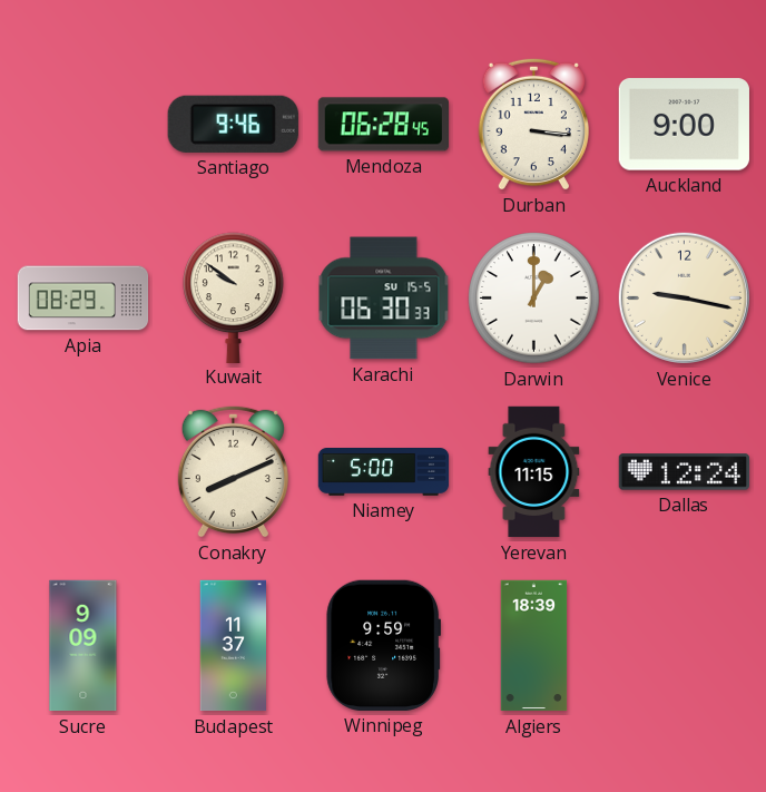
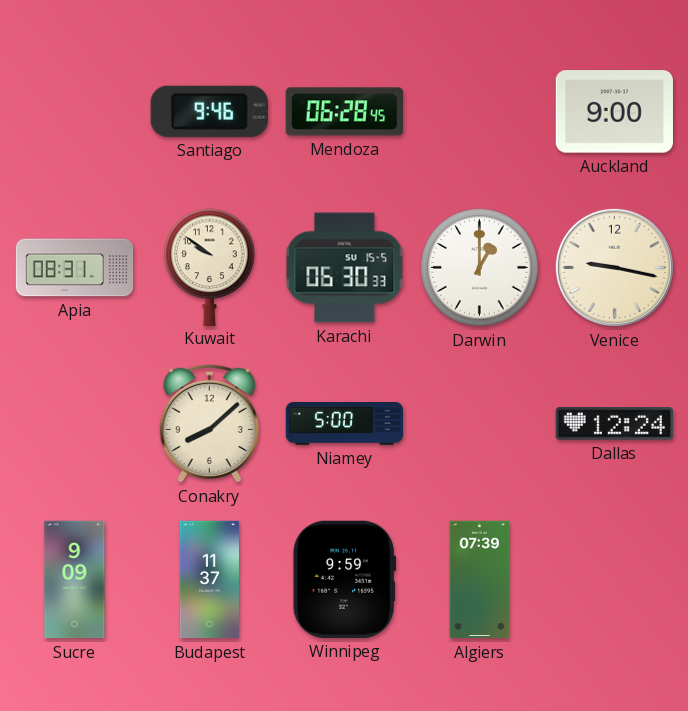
Durban: 3:16 -> none
Apia: 08:29 -> 08:31
Conakry: 8:11 -> 8:08
Yerevan: 11:15 -> none
Algiers: 18:39 -> 07:39
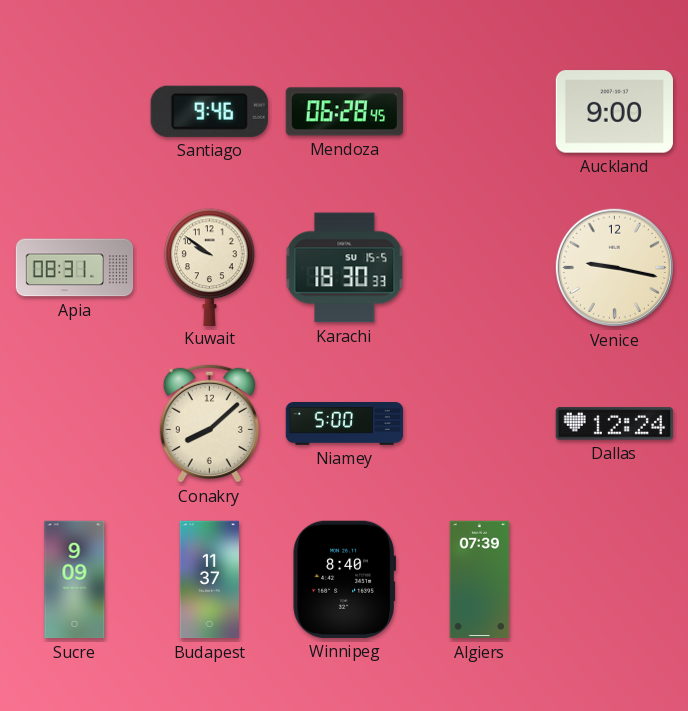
Karachi: 06:30 -> 18:30
Darwin: 1:00 -> none
Winnipeg: 9:59 -> 8:40
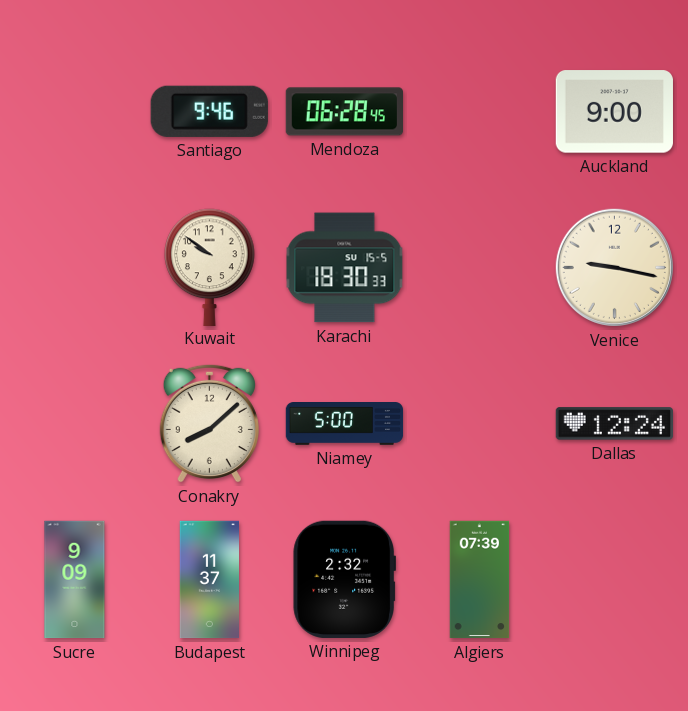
Apia: 08:31 -> none
Winnipeg: 8:40 -> 2:32
